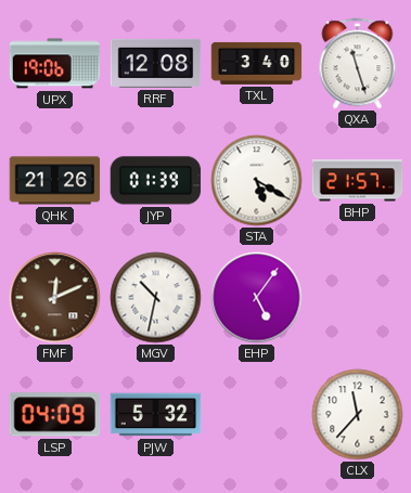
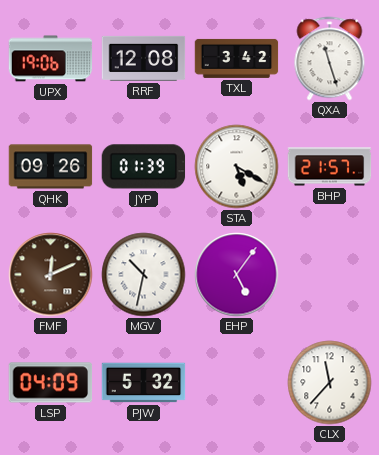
TXL: 3:40 -> 3:42
QHK: 21:26 -> 09:26
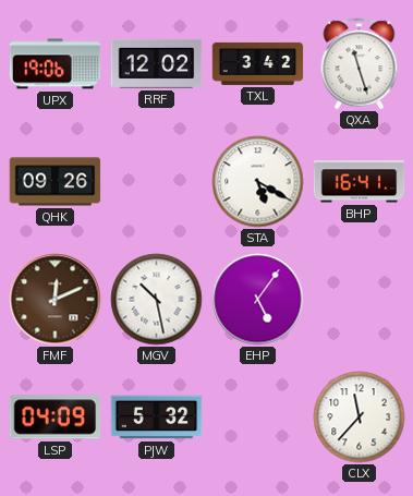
RRF: 12:08 -> 12:02
JYP: 01:39 -> none
BHP: 21:57 -> 16:41
MGV: 10:32 -> 10:28
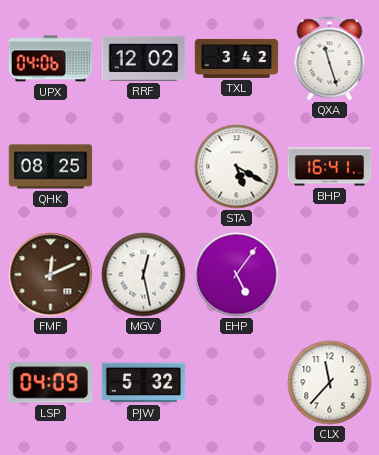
UPX: 19:06 -> 04:06
QHK: 09:26 -> 08:25
MGV: 10:28 -> 12:28
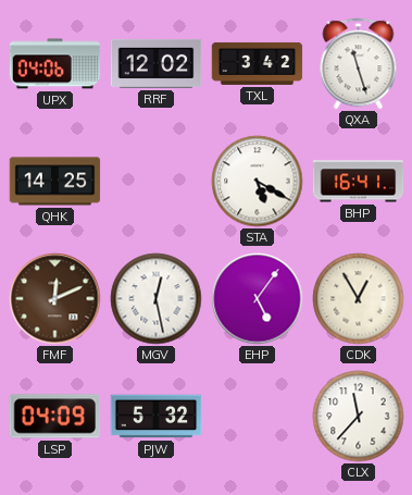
QHK: 08:25 -> 14:25
CDK: none -> 12:55
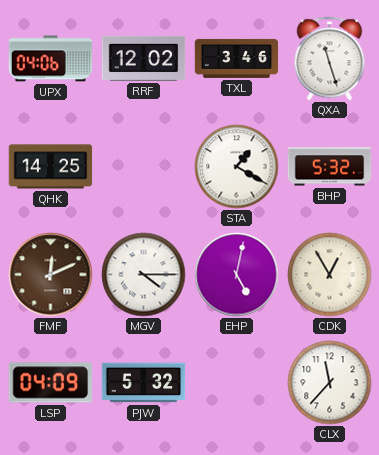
TXL: 3:42 -> 3:46
STA: 5:20 -> 1:20
BHP: 16:41 -> 5:32
MGV: 12:28 -> 4:15
EHP: 5:06 -> 5:02
